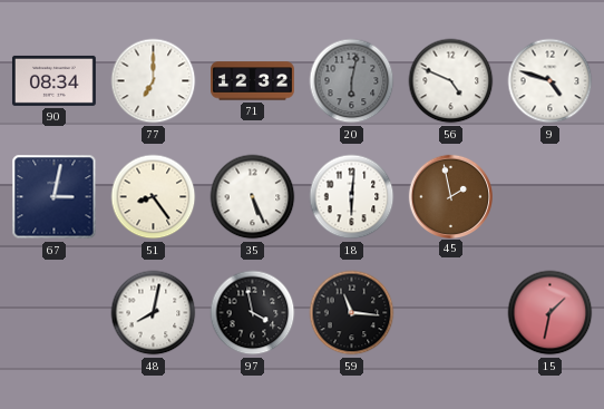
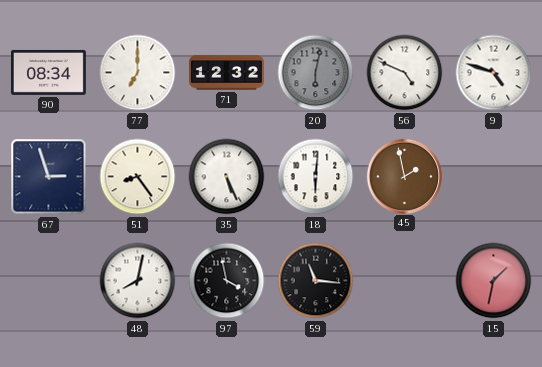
67: 3:02 -> 2:57
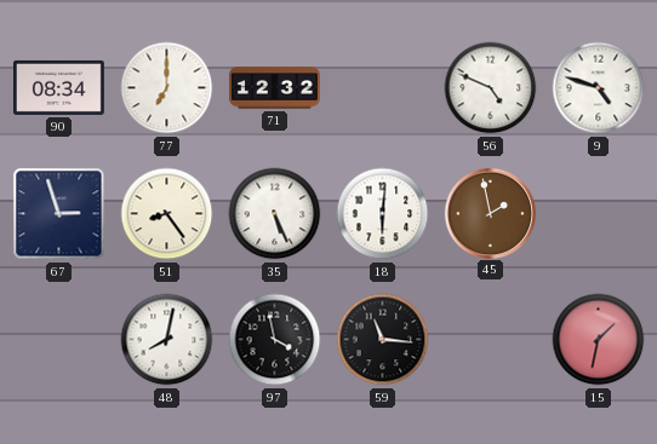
20: 6:02 -> none
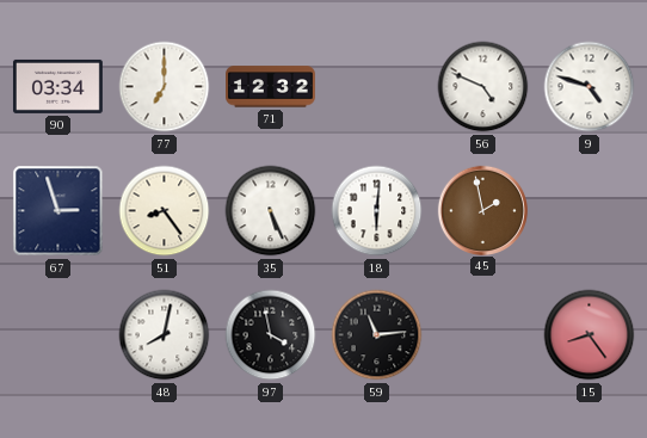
90: 08:34 -> 03:34
59: 11:16 -> 11:14
15: 1:32 -> 8:24
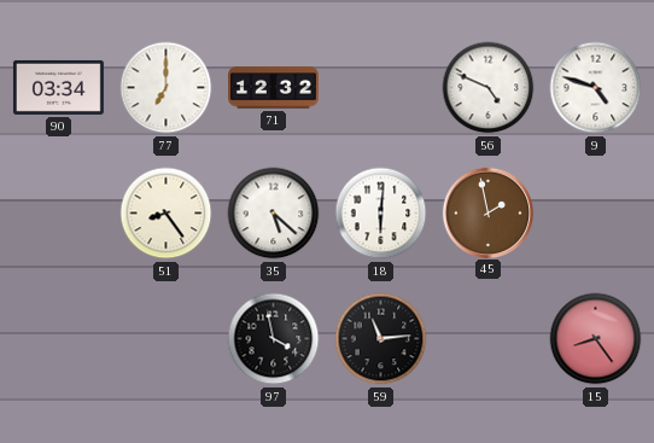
67: 2:57 -> none
35: 5:26 -> 5:22
48: 8:02 -> none
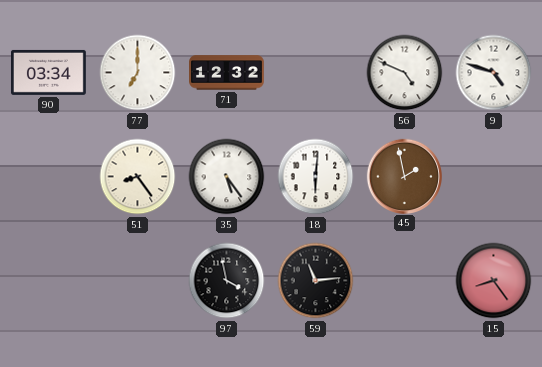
35: 5:22 -> 5:24
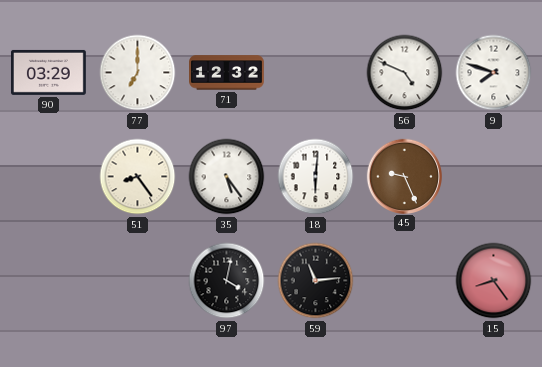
90: 03:34 -> 03:29
9: 4:48 -> 7:48
45: 1:58 -> 9:26
97: 3:58 -> 4:02
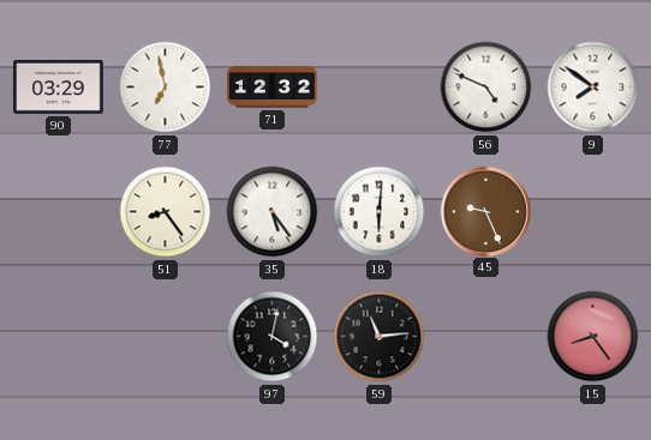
77: 7:00 -> 6:58
9: 7:48 -> 7:51
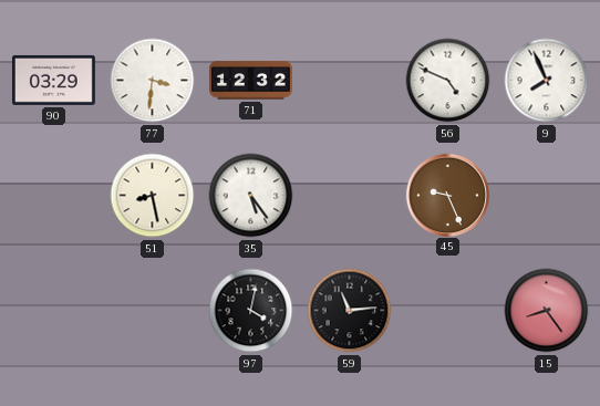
77: 6:58 -> 3:31
9: 7:51 -> 7:56
51: 8:24 -> 8:28
18: 6:01 -> none
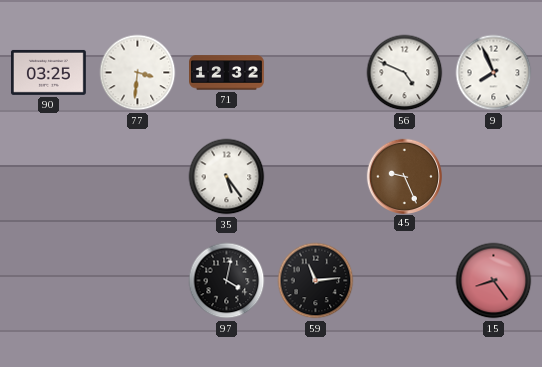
90: 03:29 -> 03:25
51: 8:28 -> none
